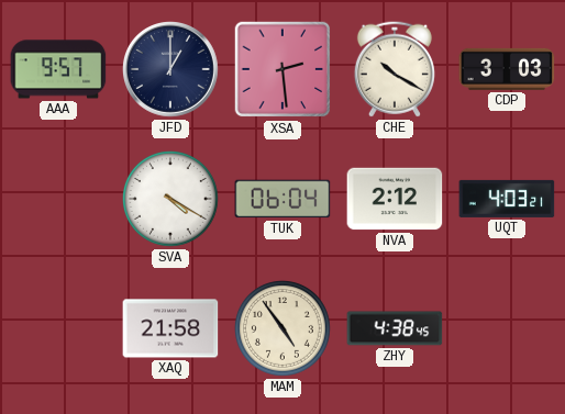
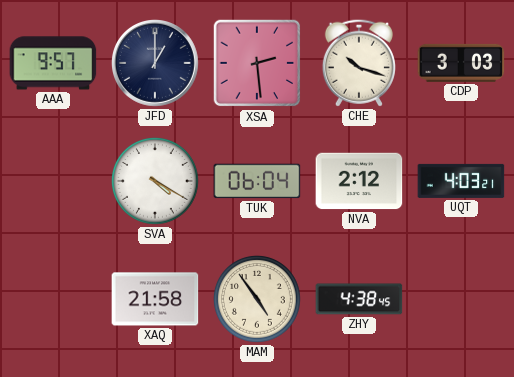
CHE: 10:20 -> 10:18
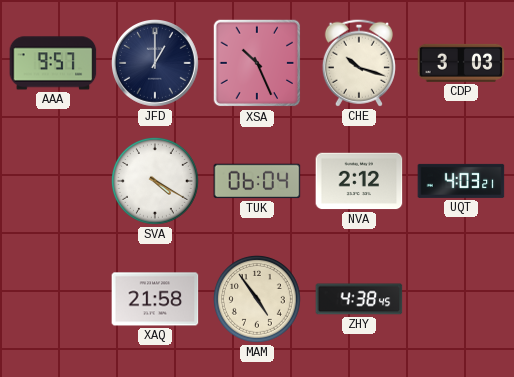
XSA: 2:29 -> 10:26
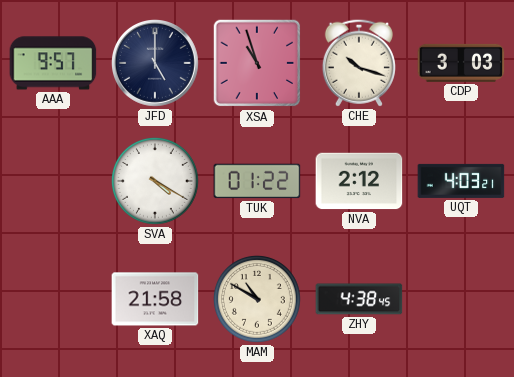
JFD: 1:00 -> 5:00
XSA: 10:26 -> 10:57
TUK: 06:04 -> 01:22
MAM: 4:54 -> 10:50
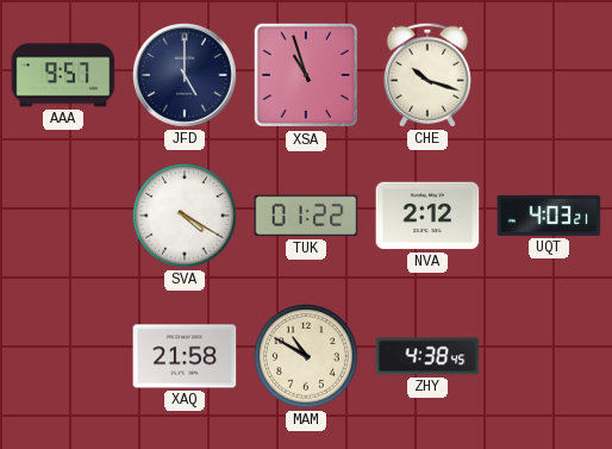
CDP: 3:03 -> none
